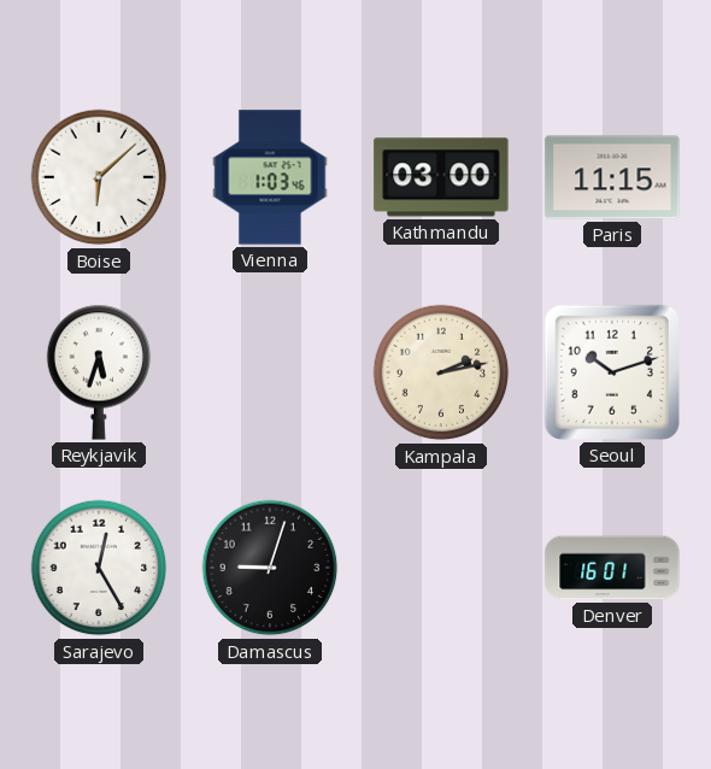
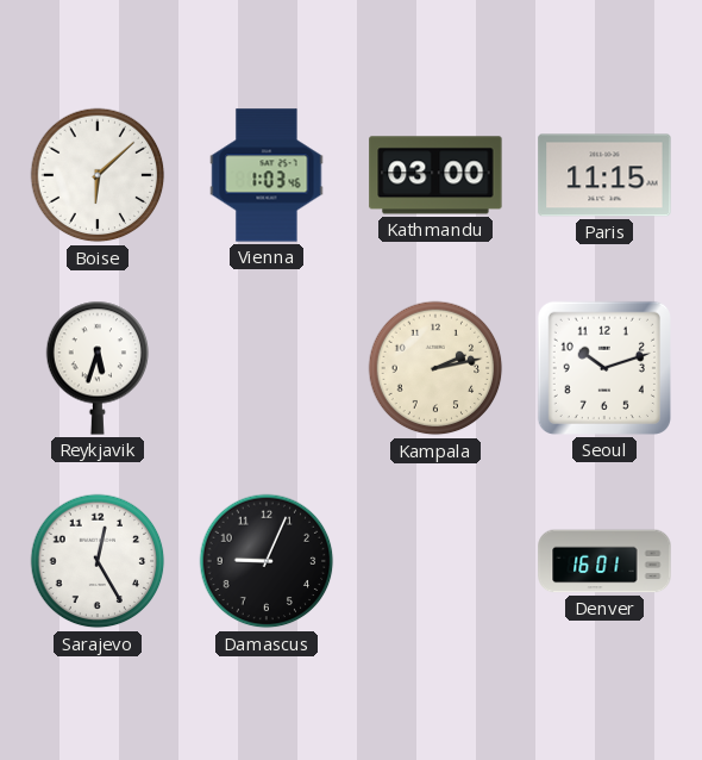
Damascus: 9:03 -> 9:04
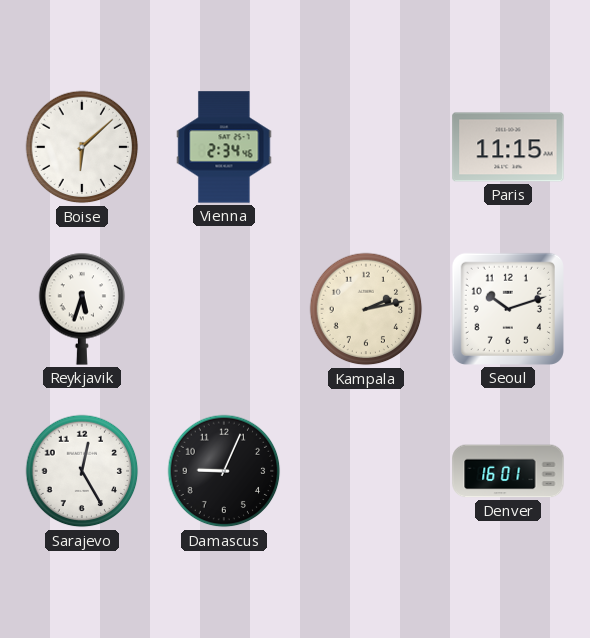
Vienna: 1:03 -> 2:34
Kathmandu: 03:00 -> none
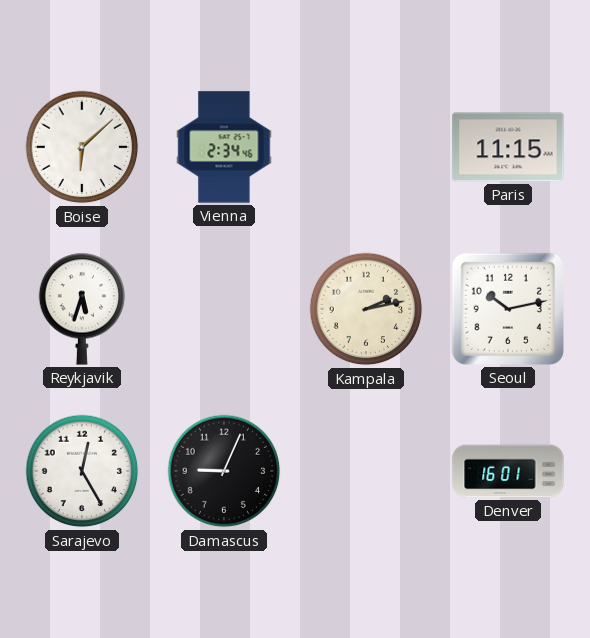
Seoul: 10:12 -> 10:13
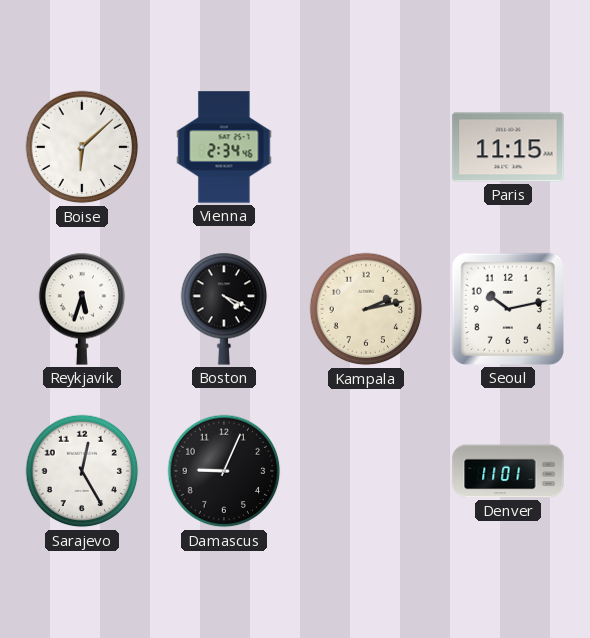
Boston: none -> 4:19
Denver: 16:01 -> 11:01
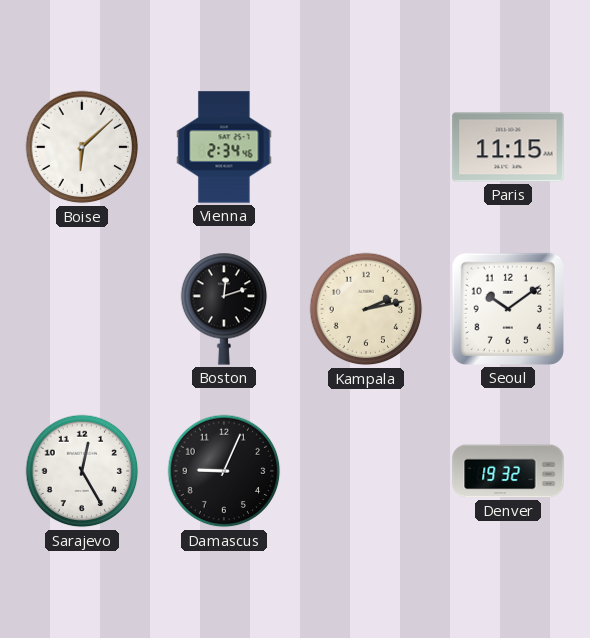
Reykjavik: 5:33 -> none
Boston: 4:19 -> 12:12
Seoul: 10:13 -> 10:09
Denver: 11:01 -> 19:32
